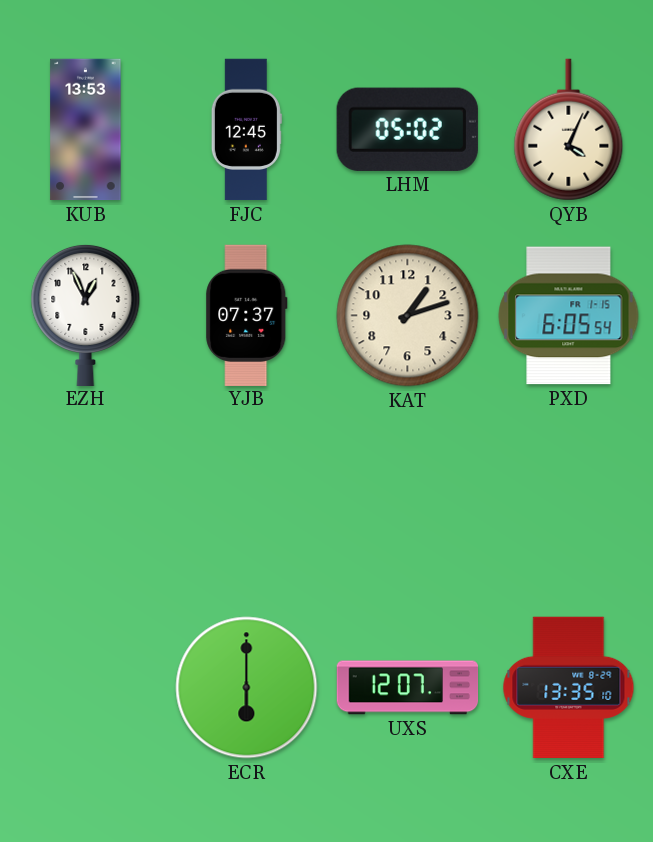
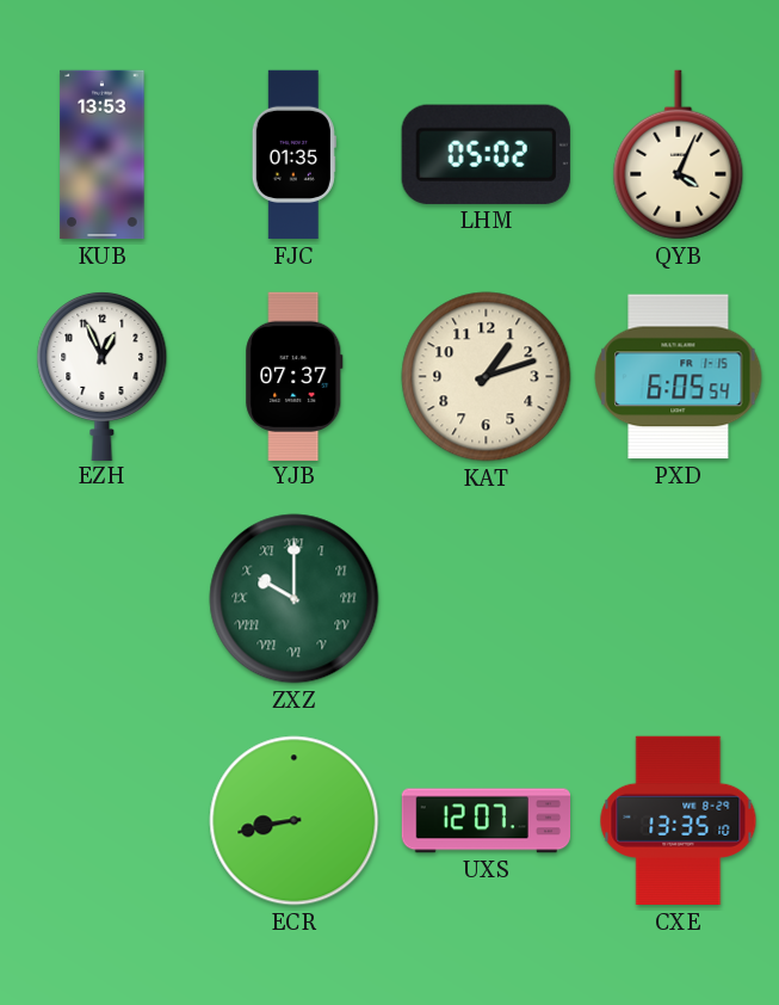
FJC: 12:45 -> 01:35
ZXZ: none -> 10:00
ECR: 6:00 -> 8:43
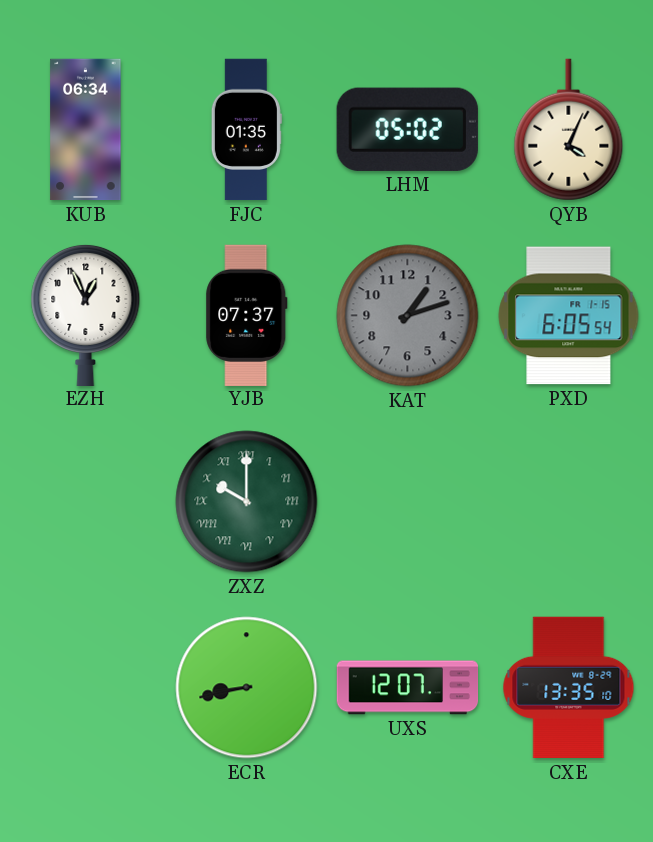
KUB: 13:53 -> 06:34
KAT dial: cream -> grey
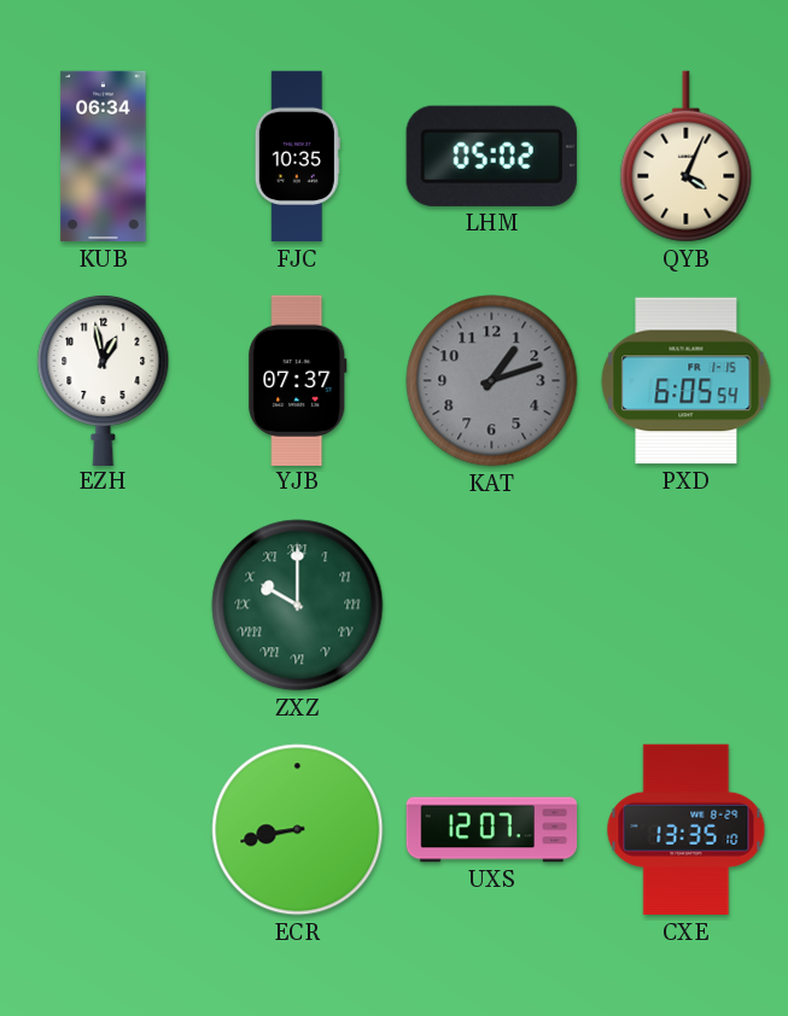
FJC: 01:35 -> 10:35
EZH: 12:56 -> 12:58
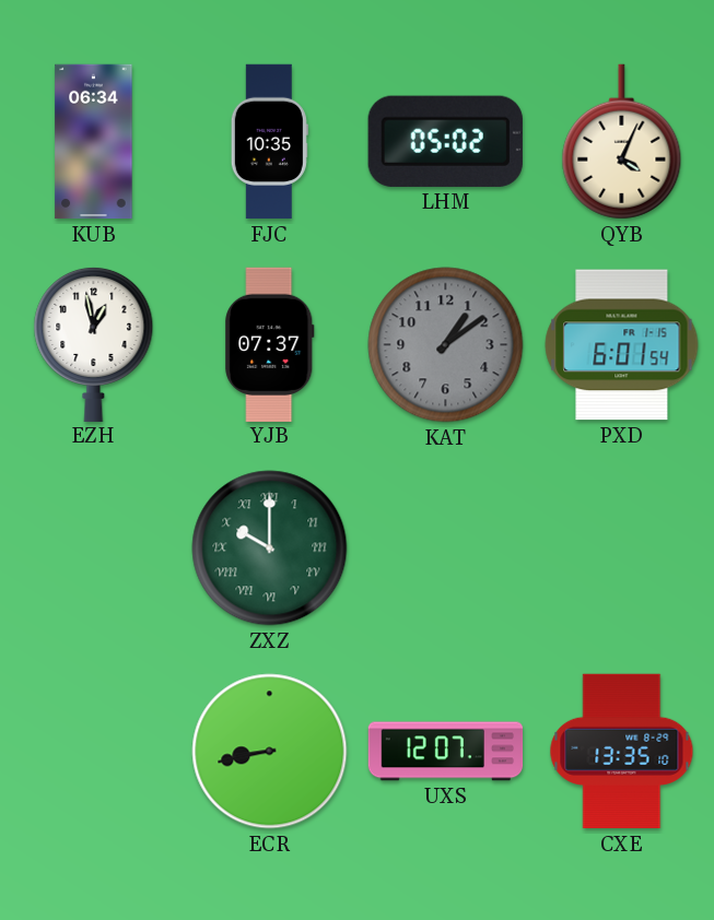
KAT: 1:12 -> 1:09
PXD: 6:05 -> 6:01
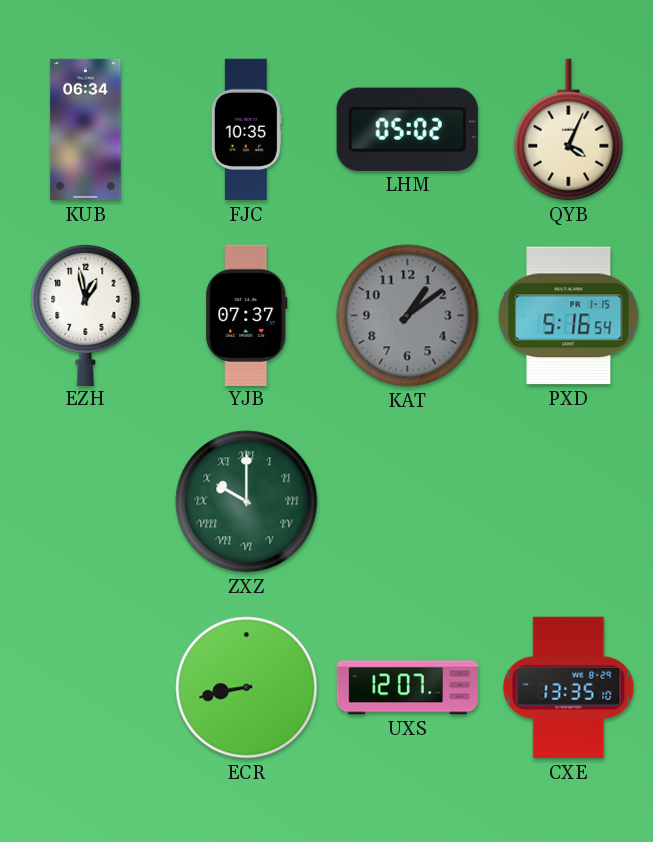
PXD: 6:01 -> 5:16
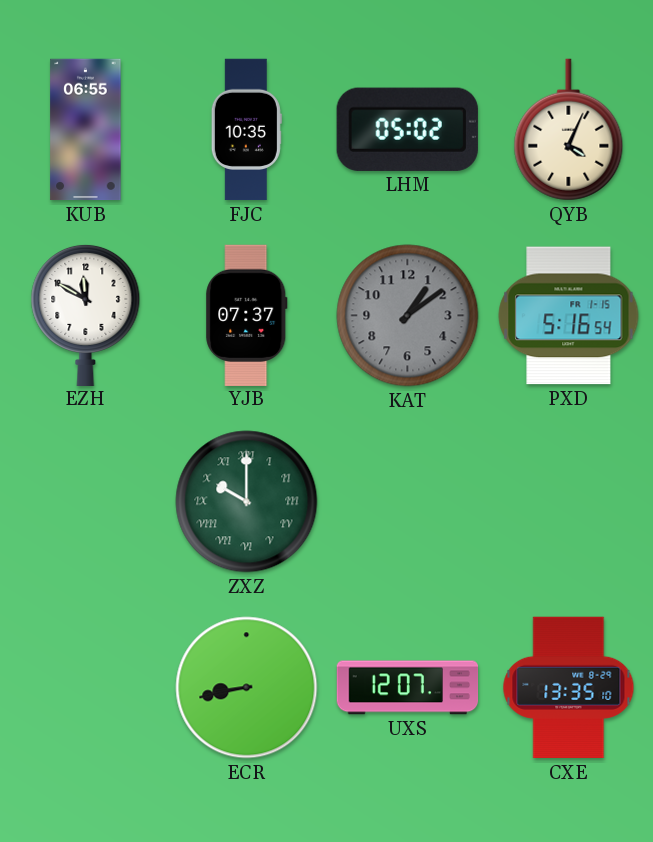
KUB: 06:34 -> 06:55
EZH: 12:58 -> 11:50
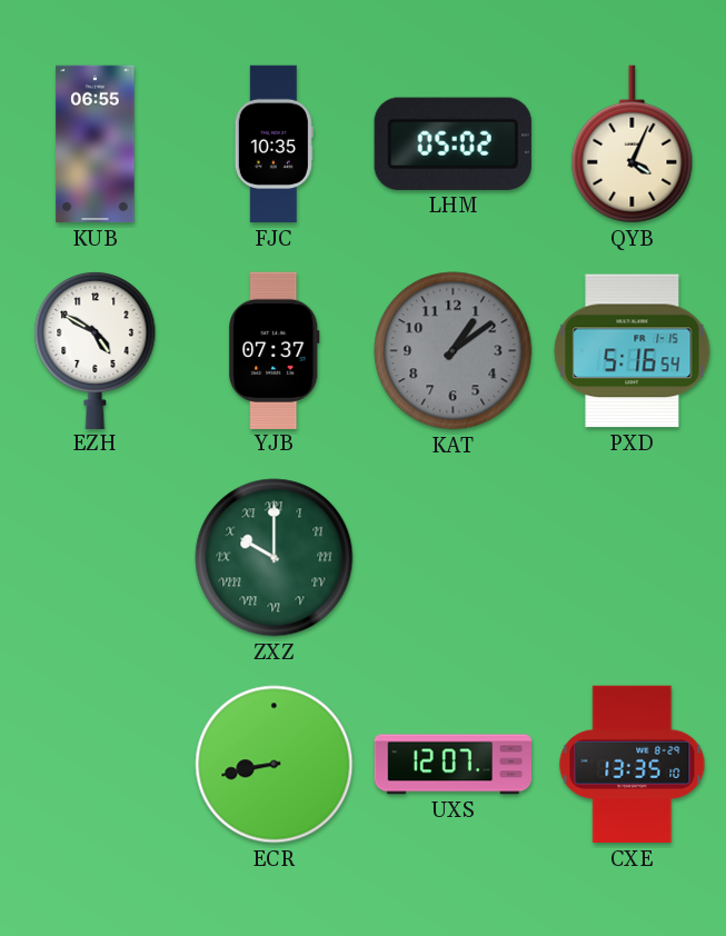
EZH: 11:50 -> 4:50
